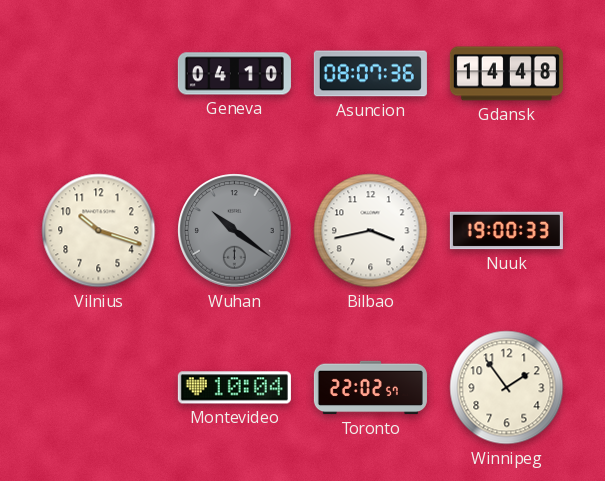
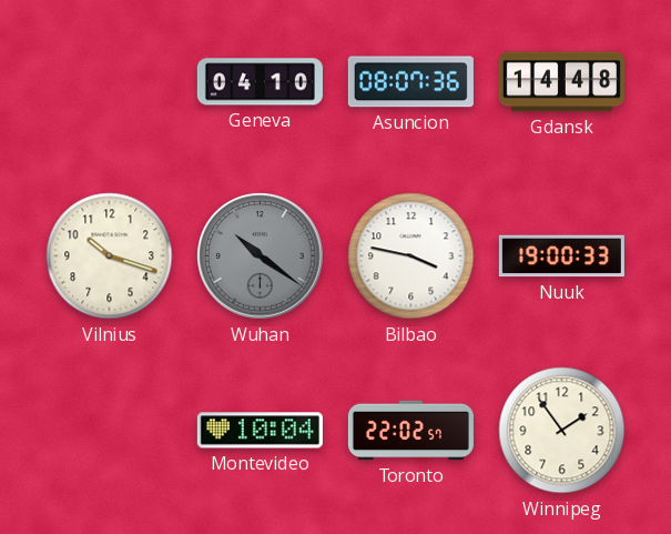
Bilbao: 3:43 -> 3:47
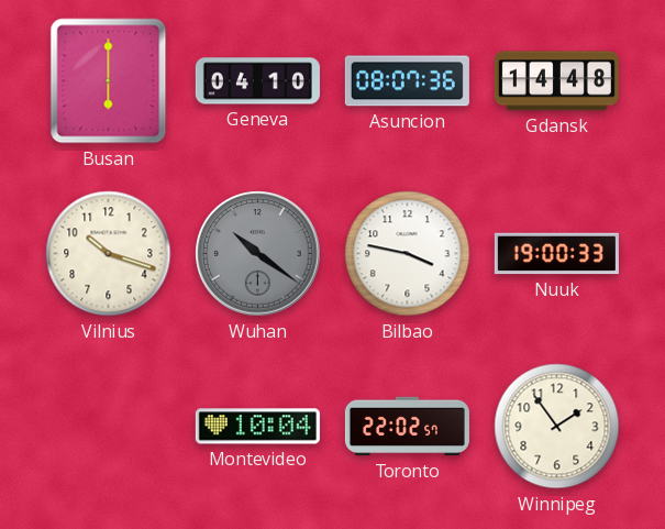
Busan: none -> 6:00
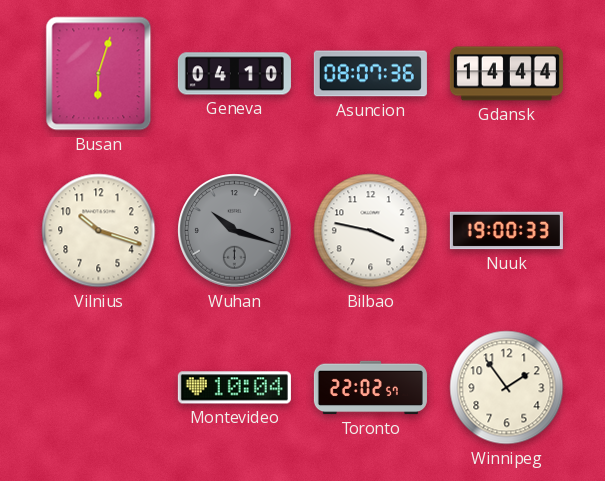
Busan: 6:00 -> 6:03
Gdansk: 14:48 -> 14:44
Wuhan: 10:21 -> 10:18
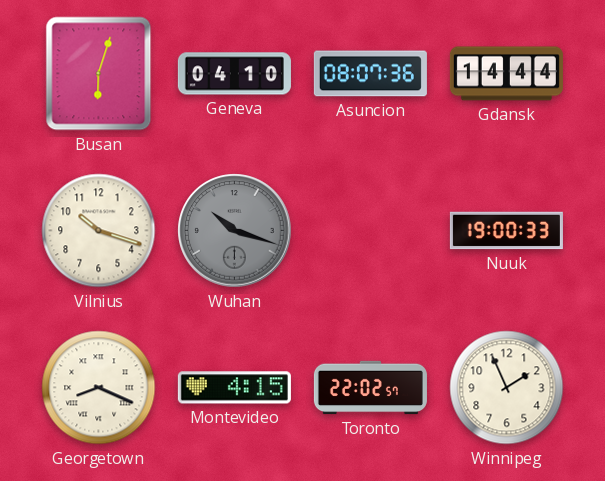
Bilbao: 3:47 -> none
Georgetown: none -> 8:19
Montevideo: 10:04 -> 4:15
Winnipeg: 1:54 -> 1:56
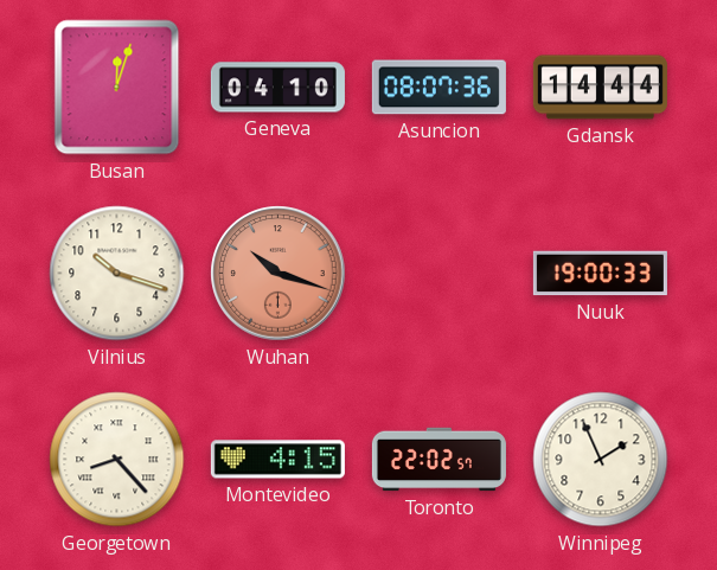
Busan: 6:03 -> 12:03
Wuhan dial: grey -> salmon
Georgetown: 8:19 -> 8:23
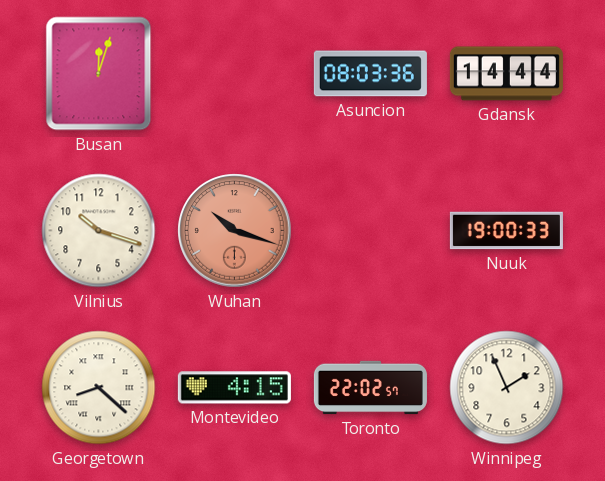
Geneva: 04:10 -> none
Asuncion: 08:07 -> 08:03
Georgetown: 8:23 -> 8:22
